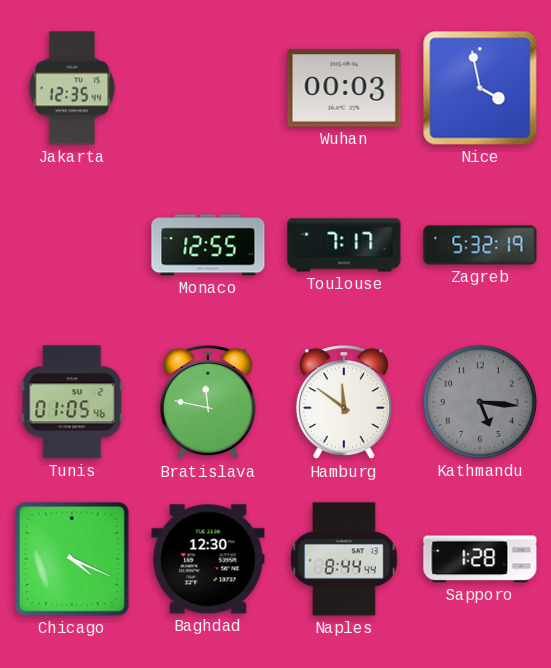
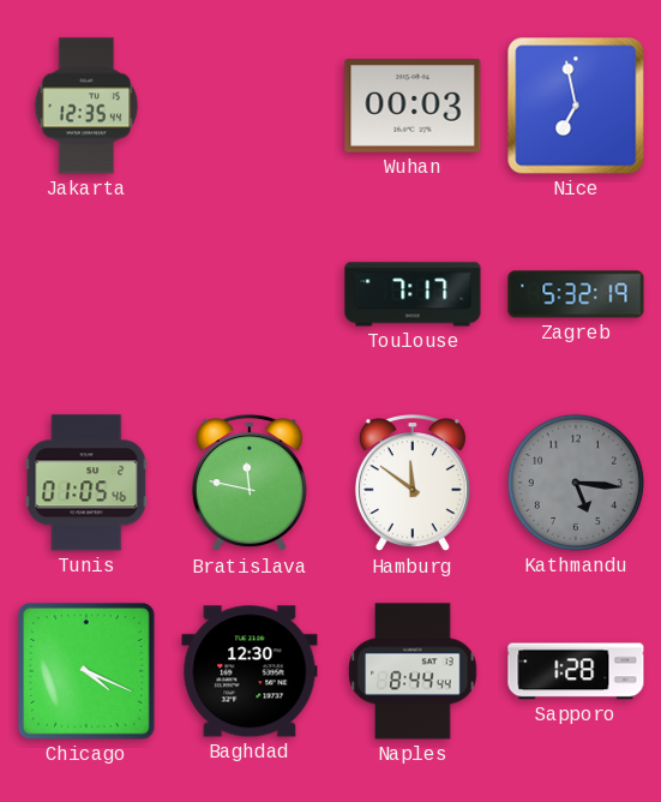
Nice: 3:58 -> 6:58
Monaco: 12:55 -> none
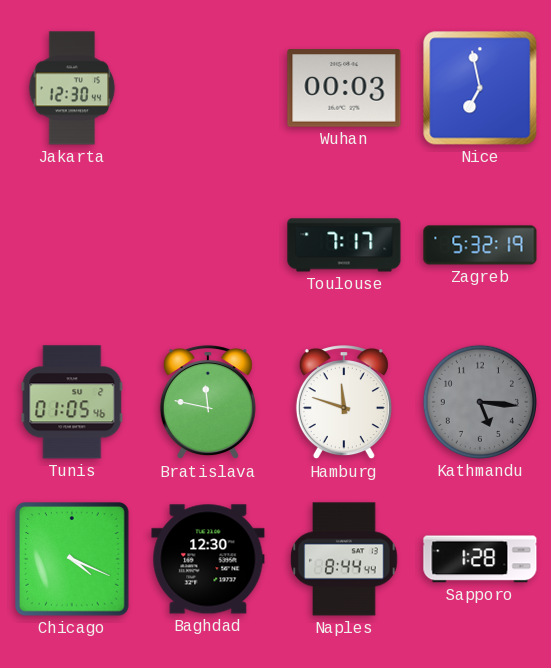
Jakarta: 12:35 -> 12:30
Hamburg: 11:51 -> 11:48
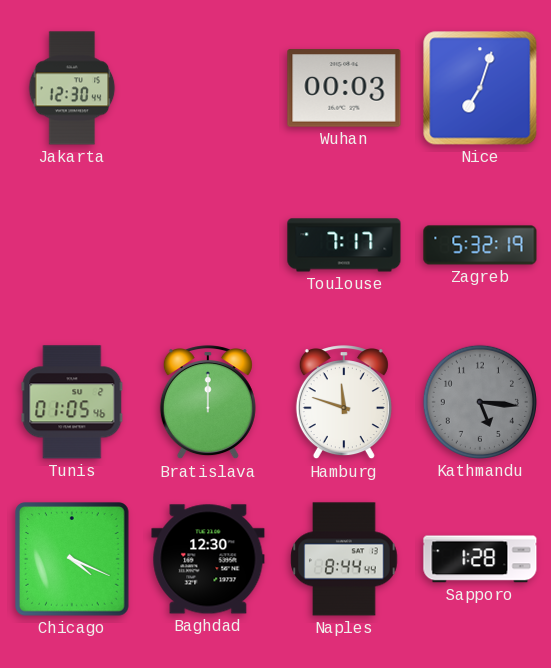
Nice: 6:58 -> 7:03
Bratislava: 11:47 -> 12:00
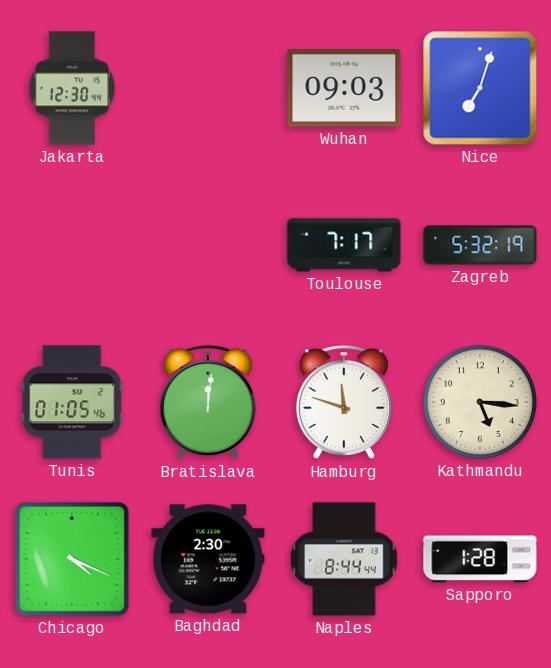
Wuhan: 00:03 -> 09:03
Bratislava: 12:00 -> 12:01
Kathmandu dial: grey -> cream
Baghdad: 12:30 -> 2:30
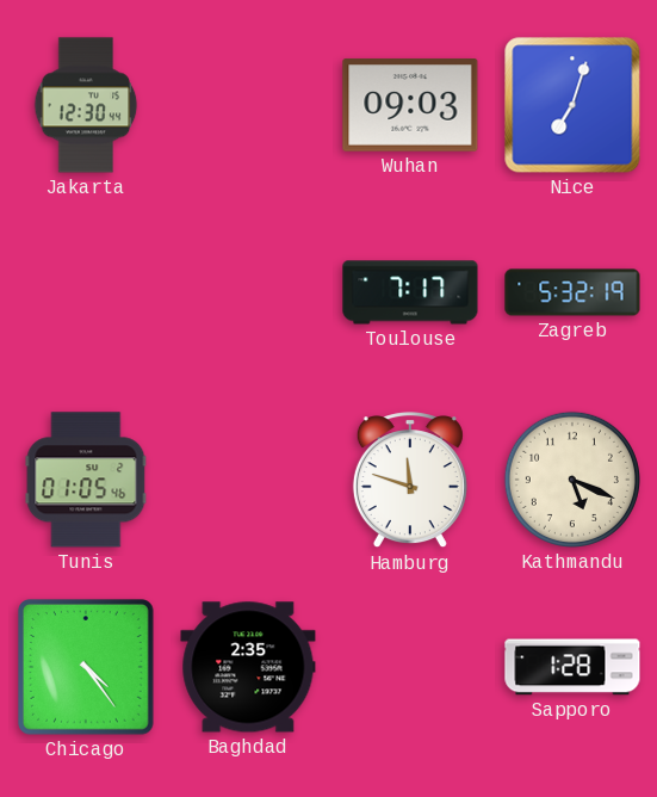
Bratislava: 12:01 -> none
Kathmandu: 5:16 -> 5:19
Chicago: 4:19 -> 4:24
Baghdad: 2:30 -> 2:35
Naples: 8:44 -> none
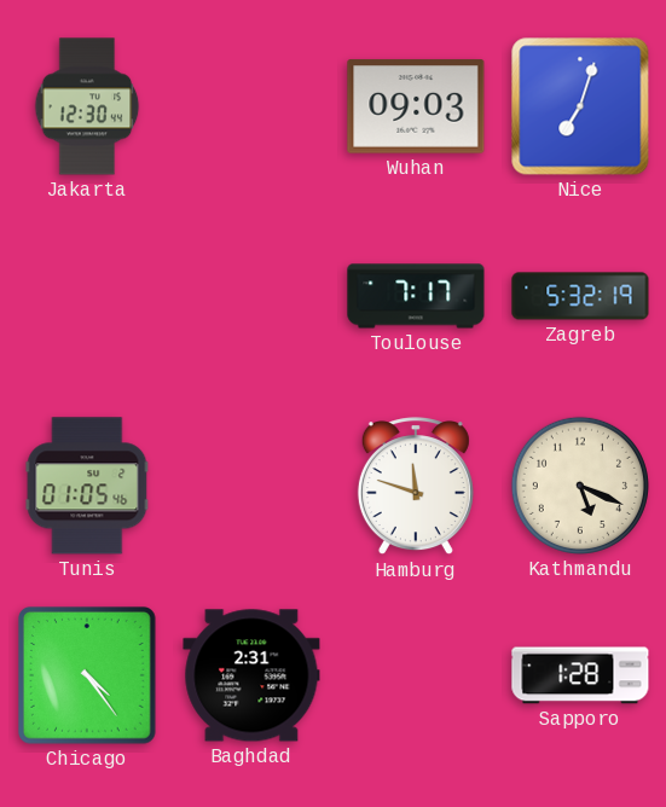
Baghdad: 2:35 -> 2:31
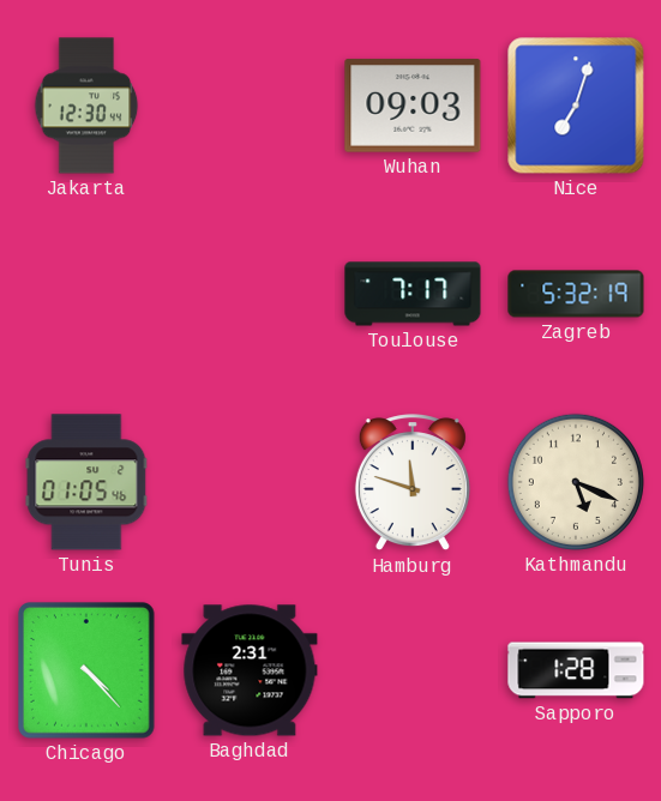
Chicago: 4:24 -> 4:23
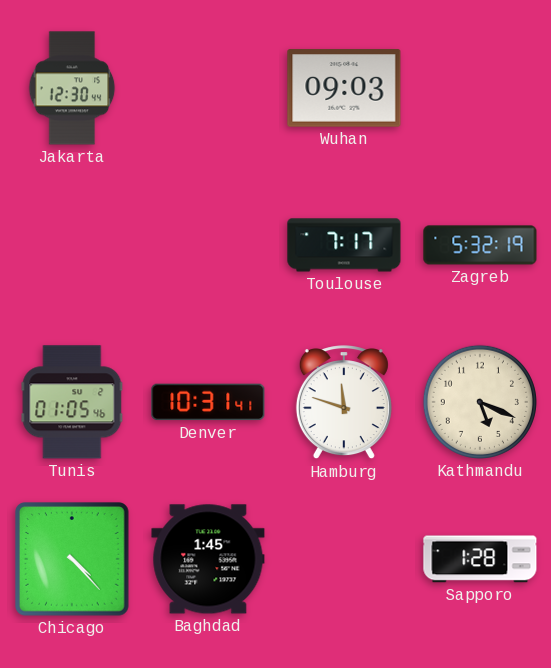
Nice: 7:03 -> none
Denver: none -> 10:31
Baghdad: 2:31 -> 1:45
